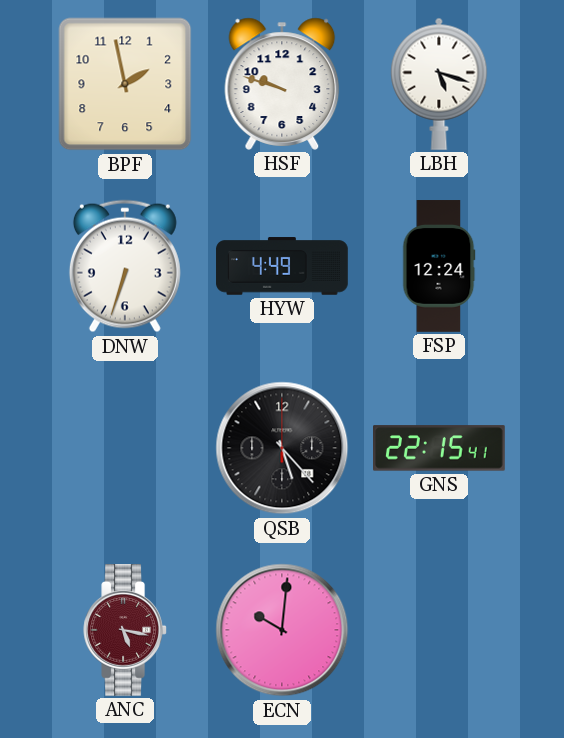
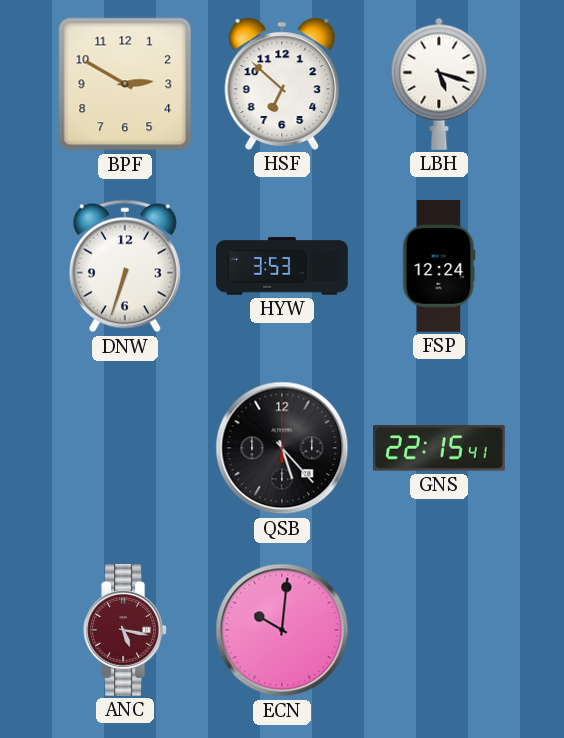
BPF: 1:58 -> 2:50
HSF: 9:48 -> 6:52
HYW: 4:49 -> 3:53
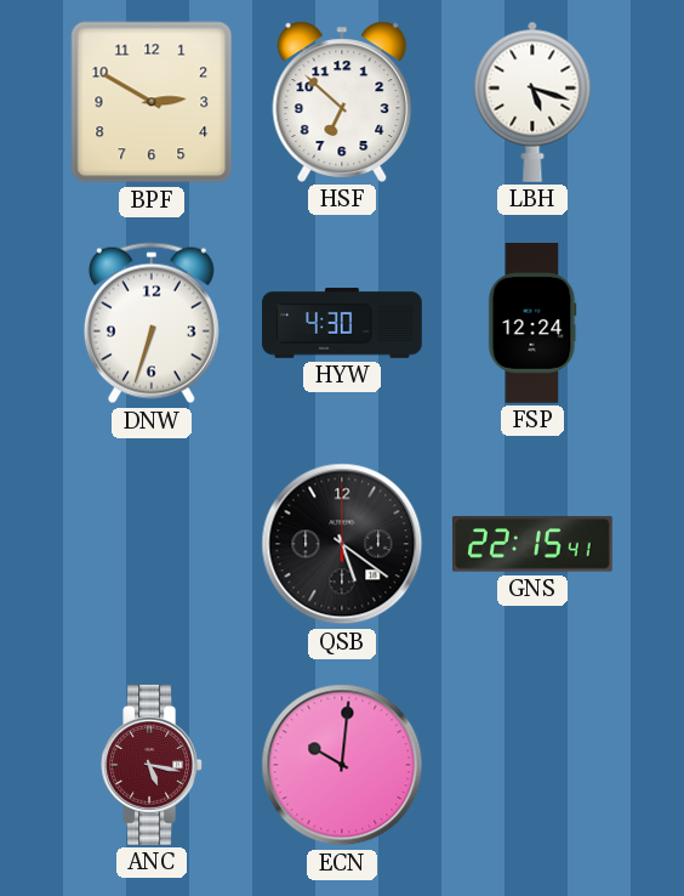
HYW: 3:53 -> 4:30
QSB: 5:23 -> 5:21
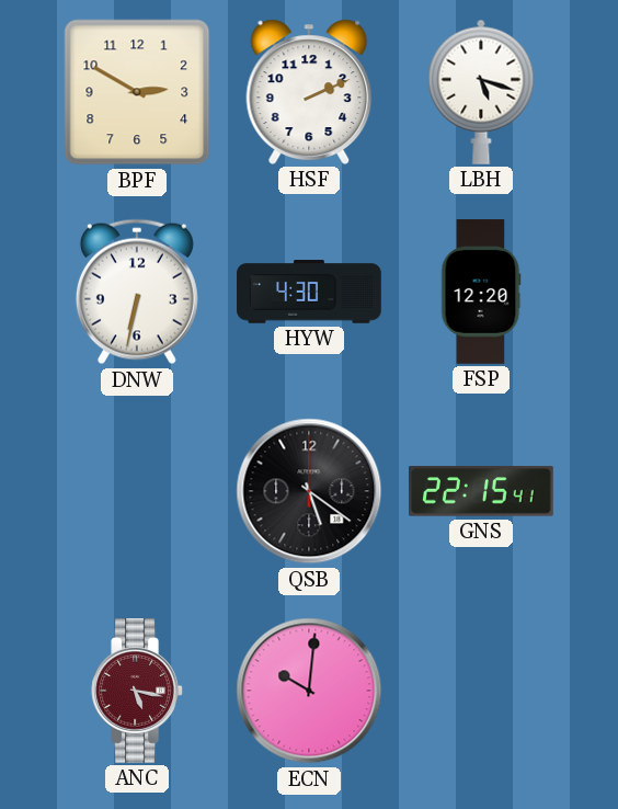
HSF: 6:52 -> 2:11
DNW: 6:33 -> 6:32
FSP: 12:24 -> 12:20
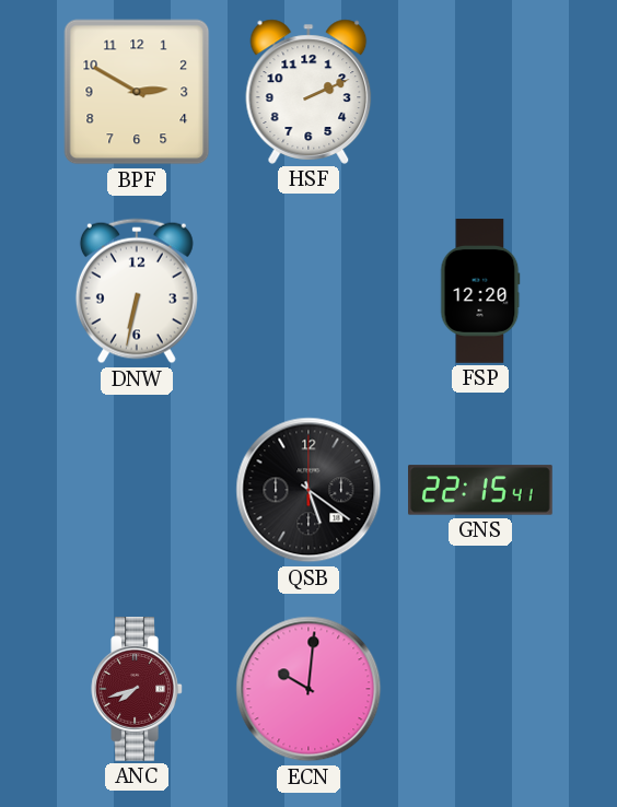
LBH: 5:18 -> none
HYW: 4:30 -> none
ANC: 5:17 -> 7:42
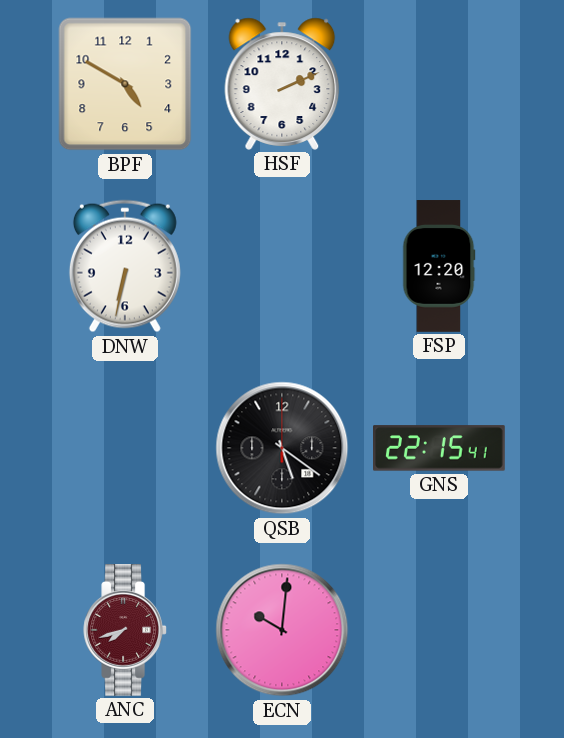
BPF: 2:50 -> 4:50
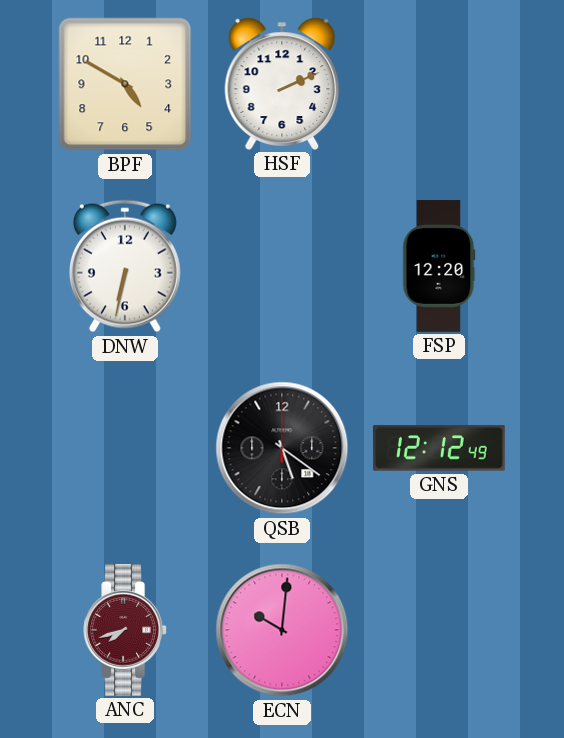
GNS: 22:15 -> 12:12
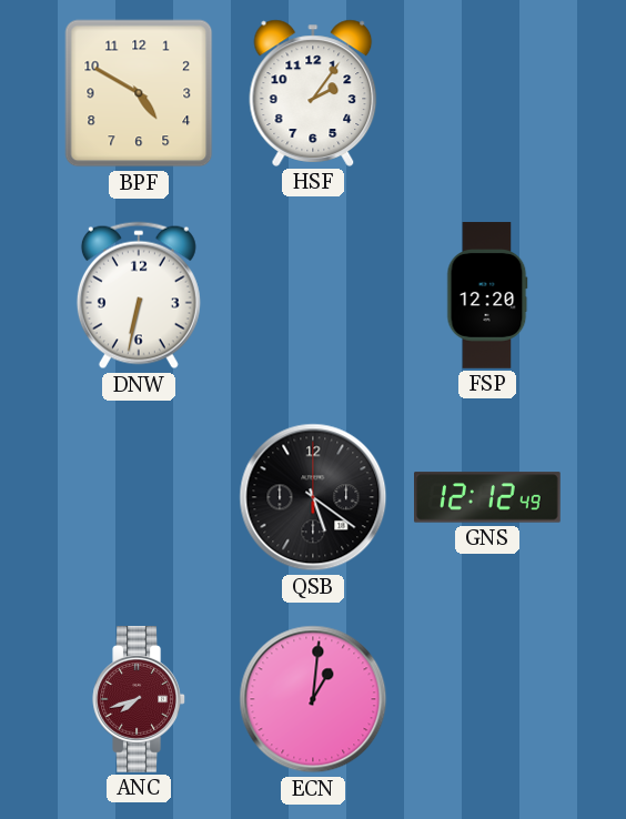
HSF: 2:11 -> 2:06
ECN: 10:01 -> 1:01
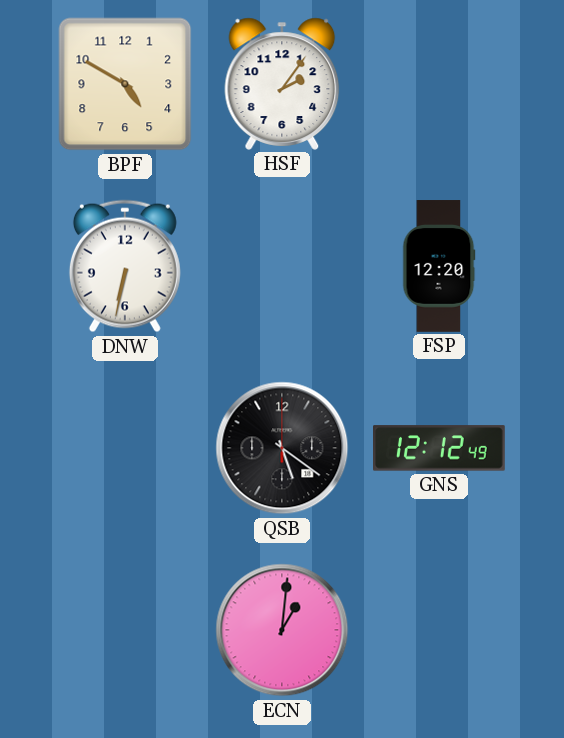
ANC: 7:42 -> none
